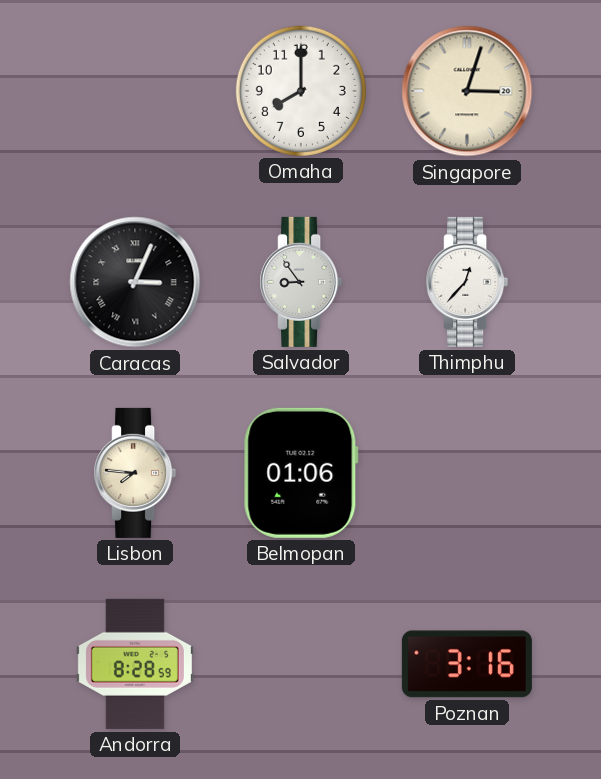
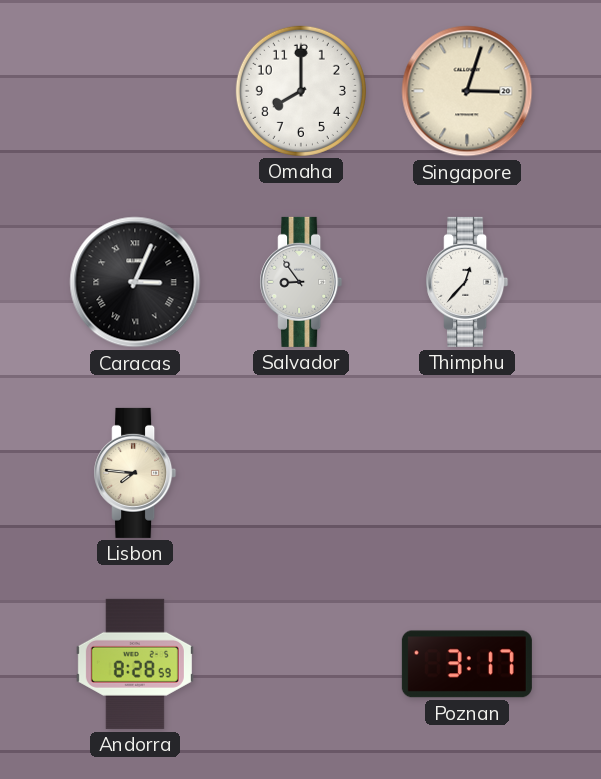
Belmopan: 01:06 -> none
Poznan: 3:16 -> 3:17
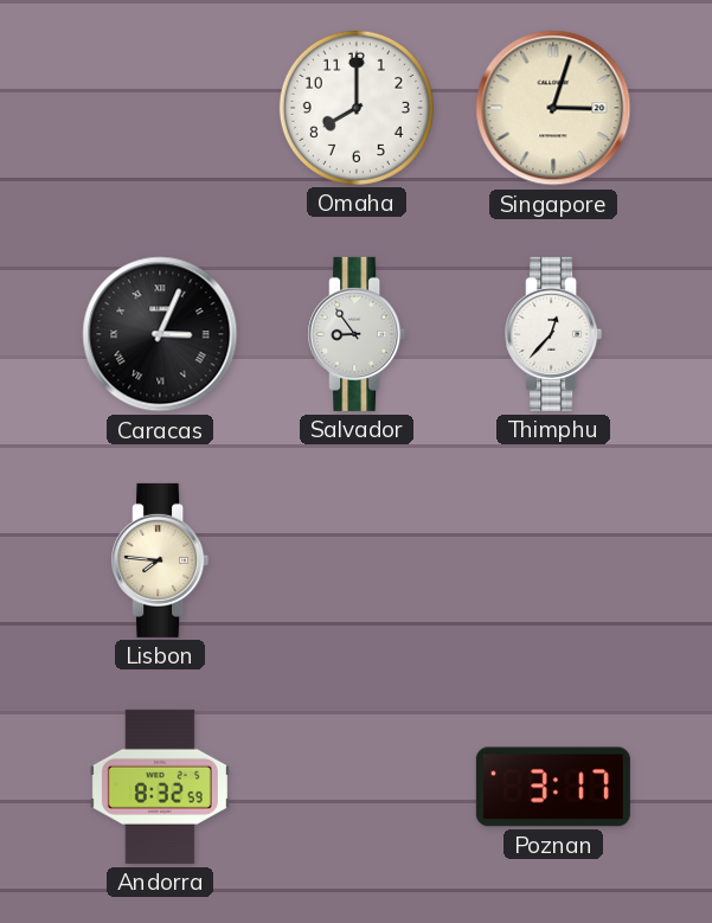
Andorra: 8:28 -> 8:32
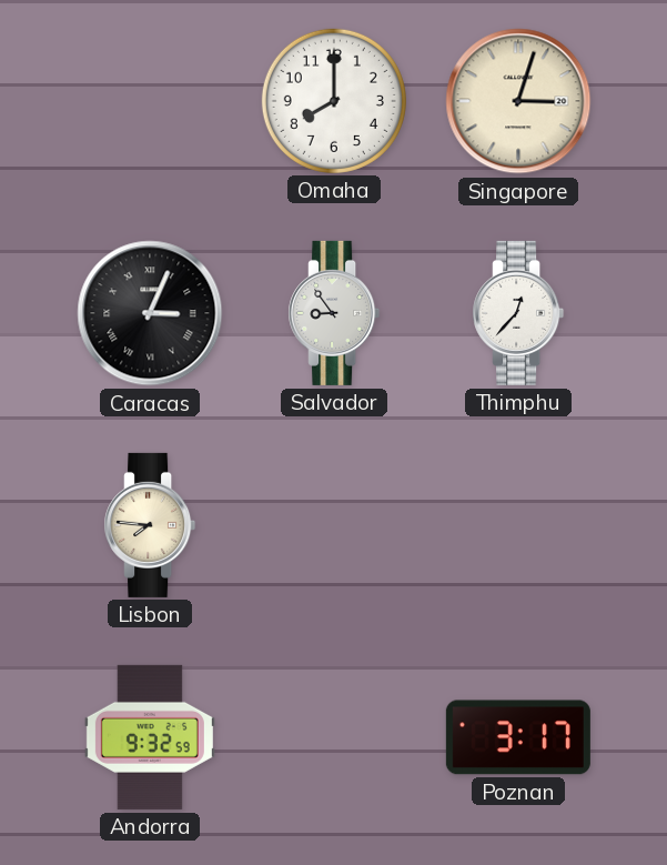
Andorra: 8:32 -> 9:32
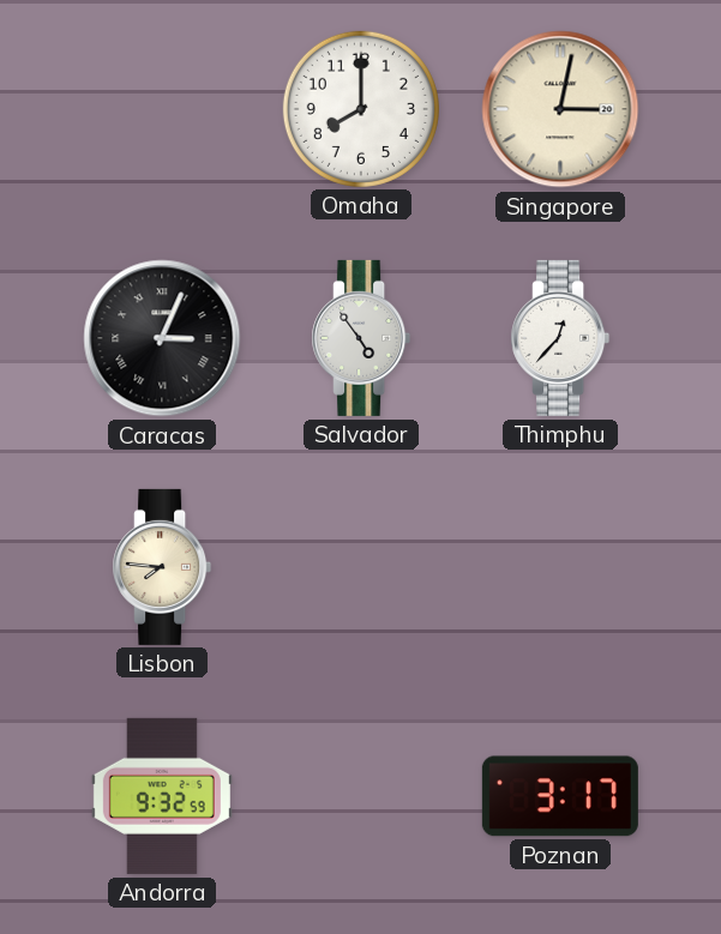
Singapore: 3:03 -> 3:02
Salvador: 8:54 -> 4:54
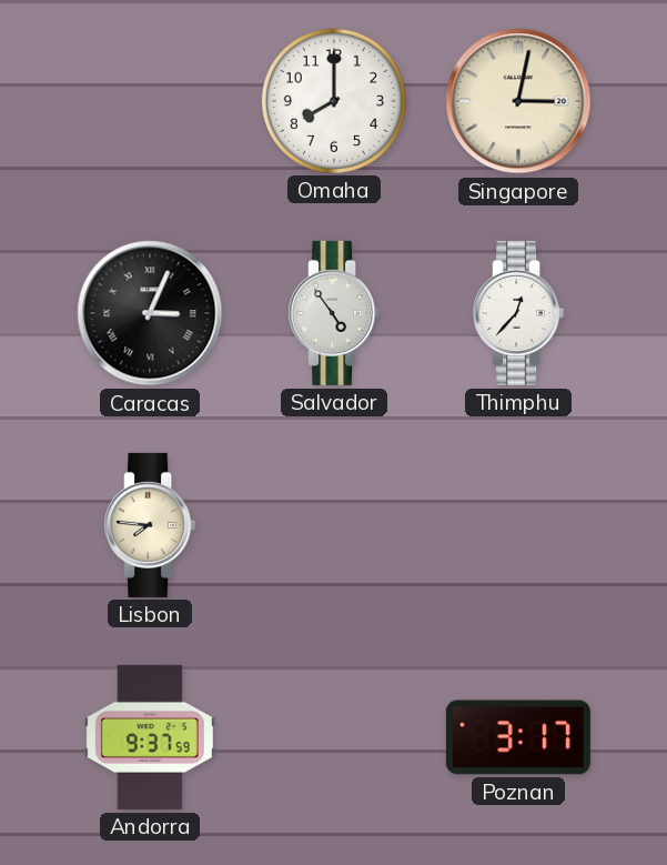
Andorra: 9:32 -> 9:37
